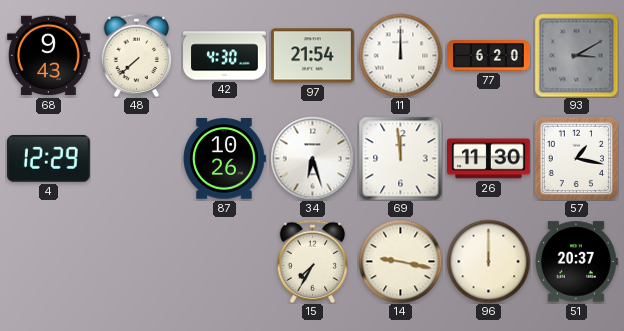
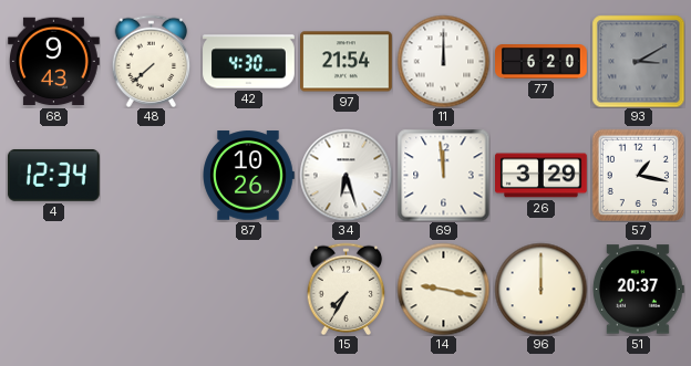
4: 12:29 -> 12:34
26: 11:30 -> 3:29
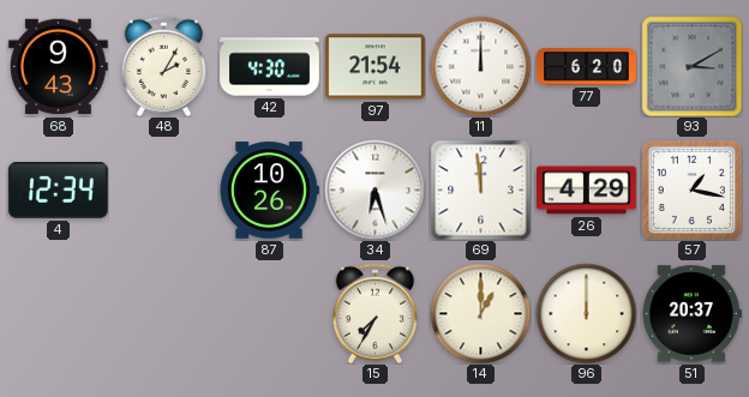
48: 7:38 -> 2:05
26: 3:29 -> 4:29
14: 9:17 -> 1:00
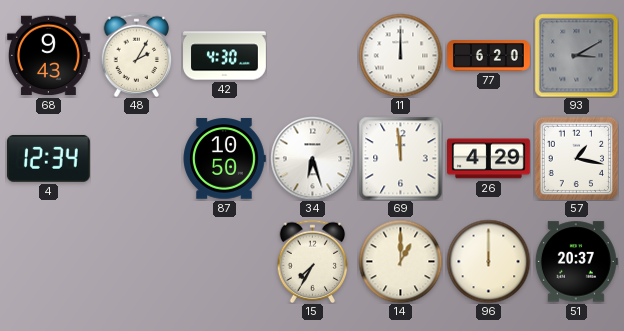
97: 21:54 -> none
87: 10:26 -> 10:50
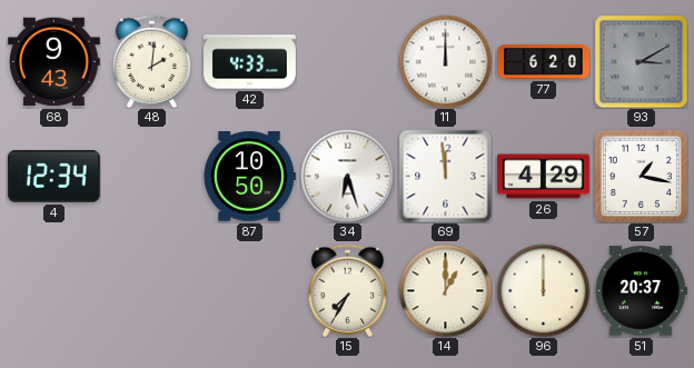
48: 2:05 -> 2:01
42: 4:30 -> 4:33
